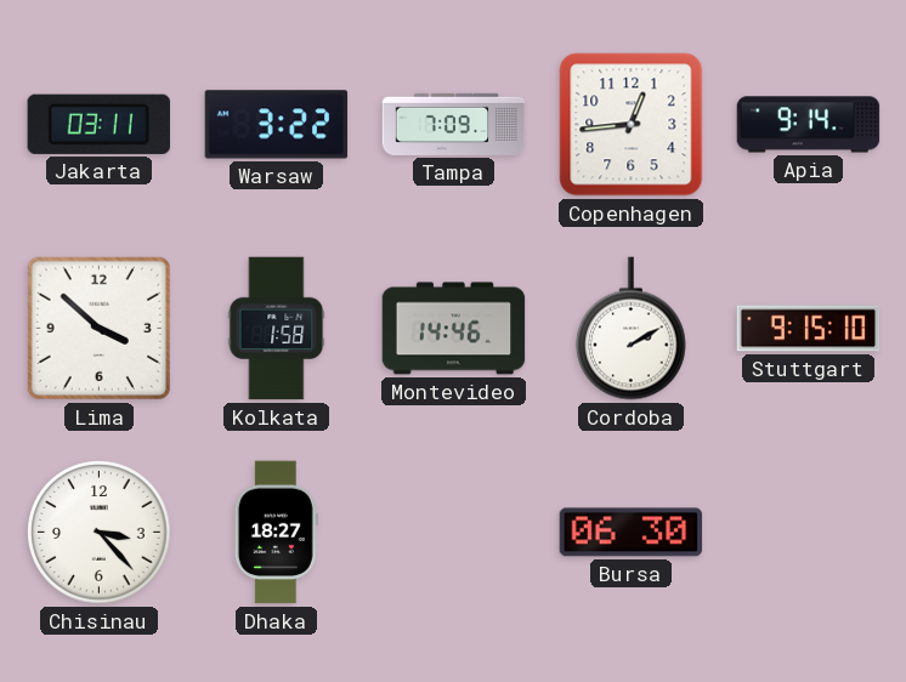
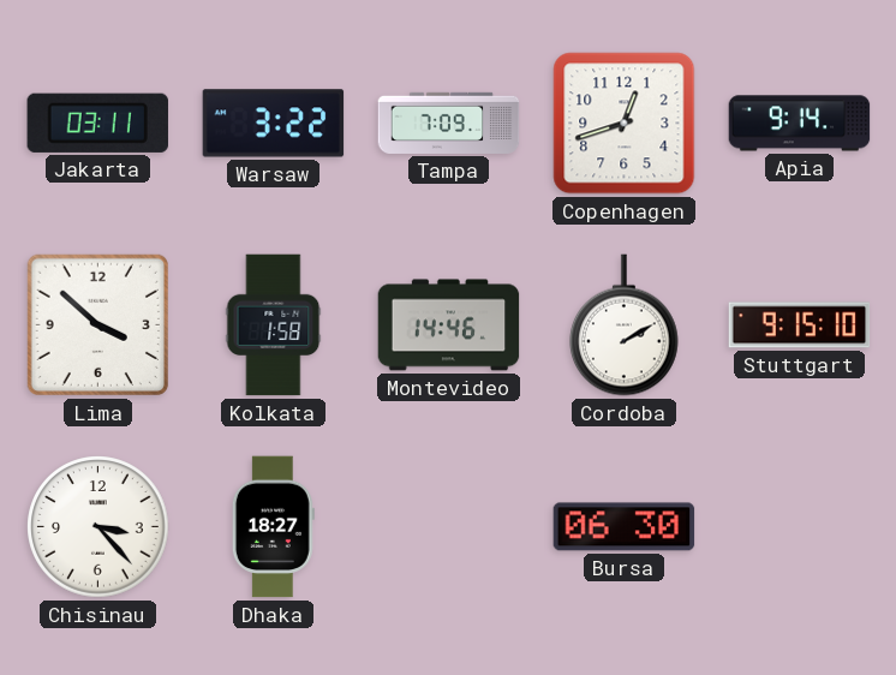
Copenhagen: 12:44 -> 12:42
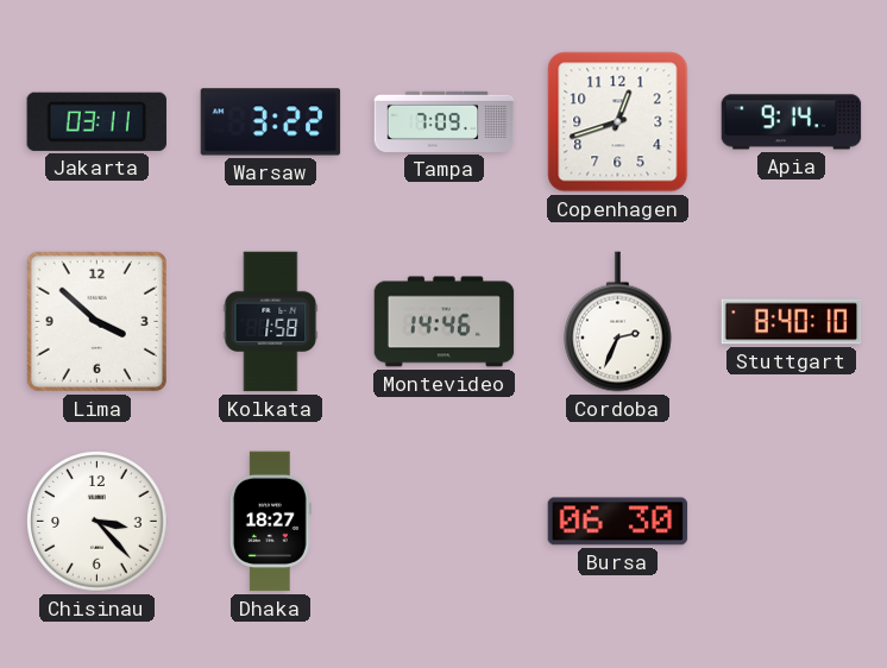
Cordoba: 2:10 -> 2:34
Stuttgart: 9:15 -> 8:40
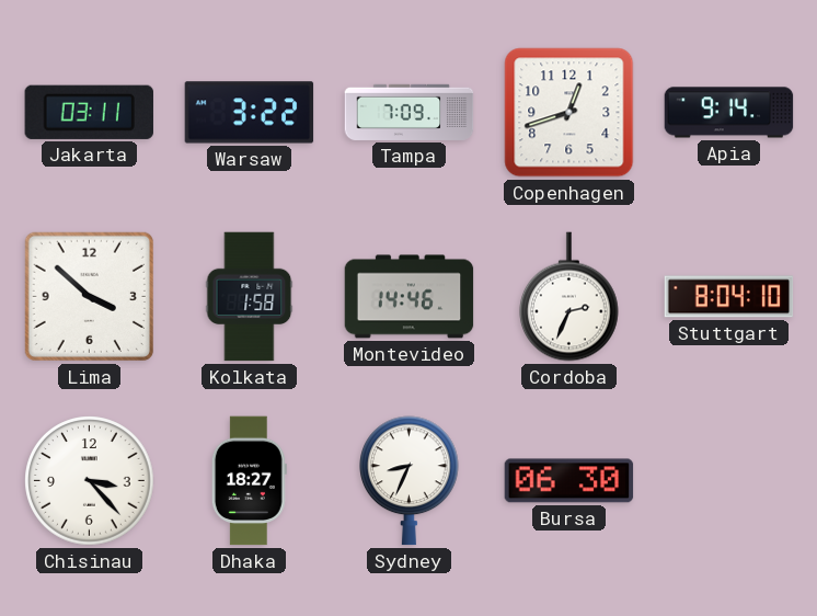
Stuttgart: 8:40 -> 8:04
Sydney: none -> 8:34
